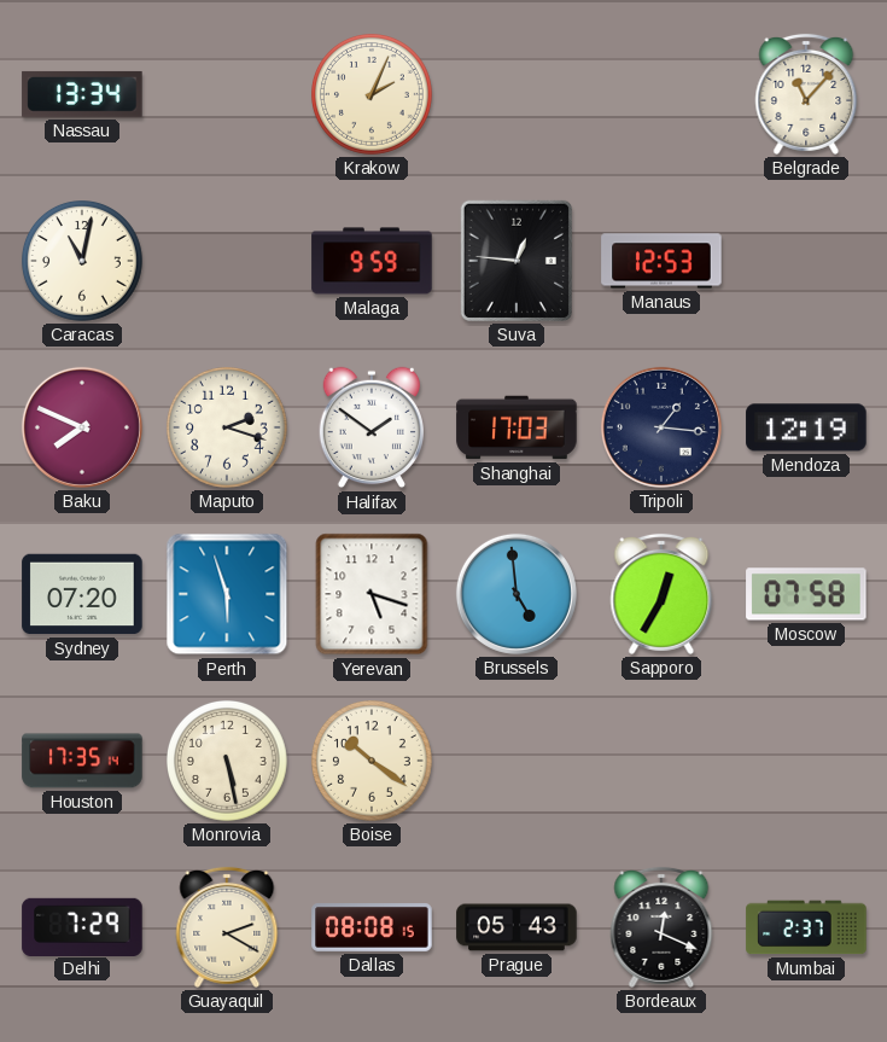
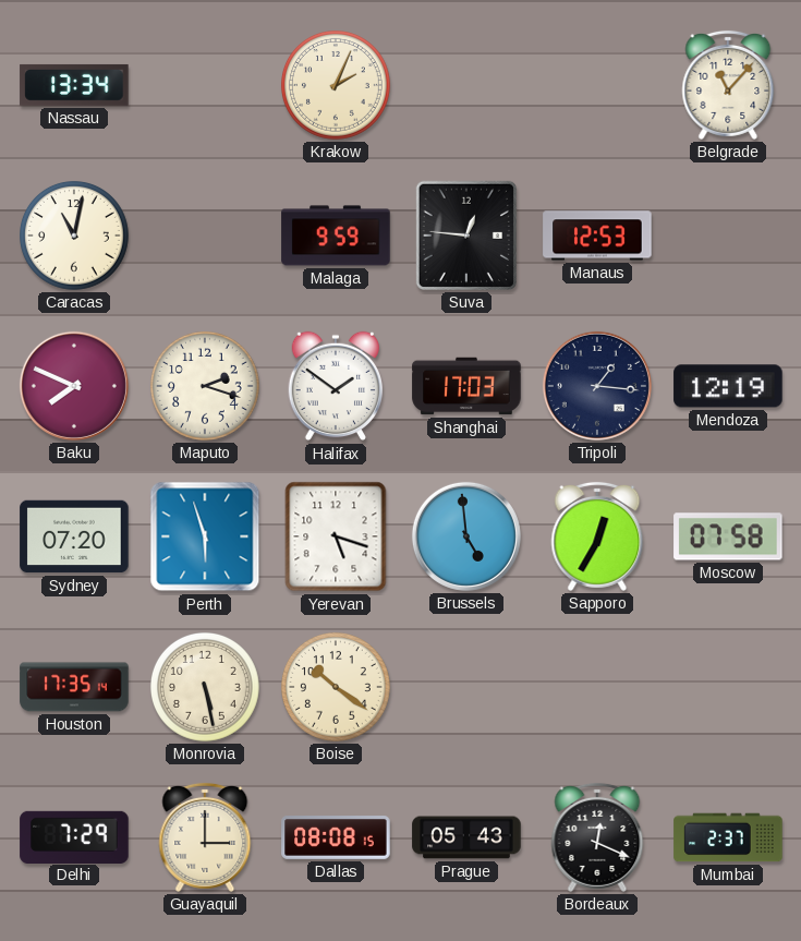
Guayaquil: 2:20 -> 3:00
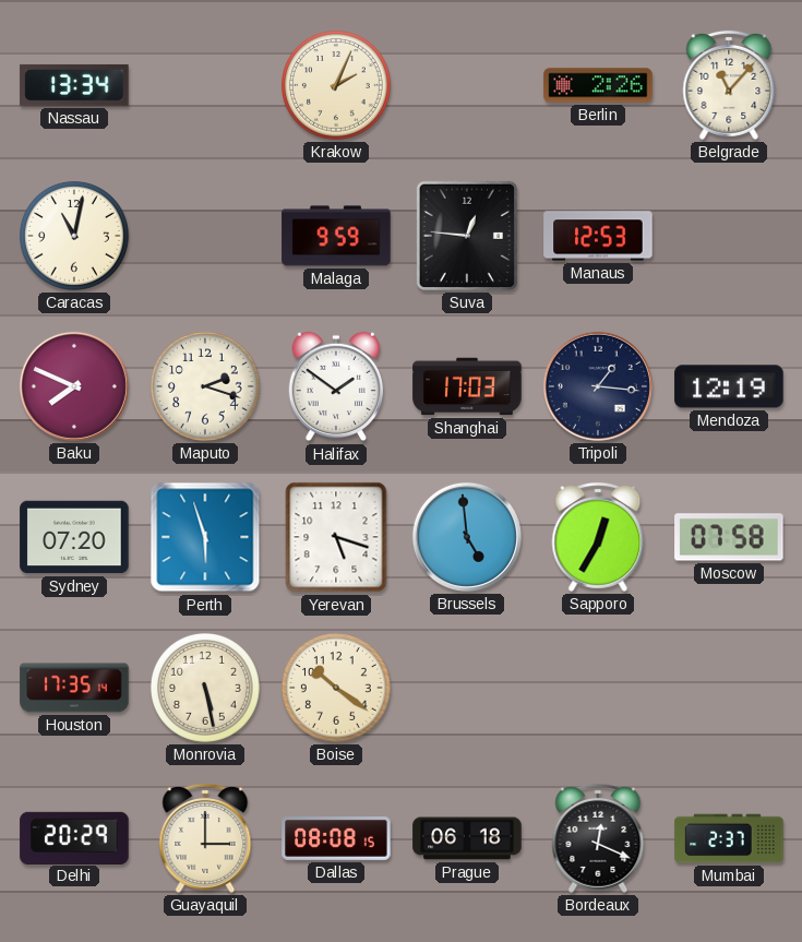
Berlin: none -> 2:26
Delhi: 7:29 -> 20:29
Prague: 05:43 -> 06:18
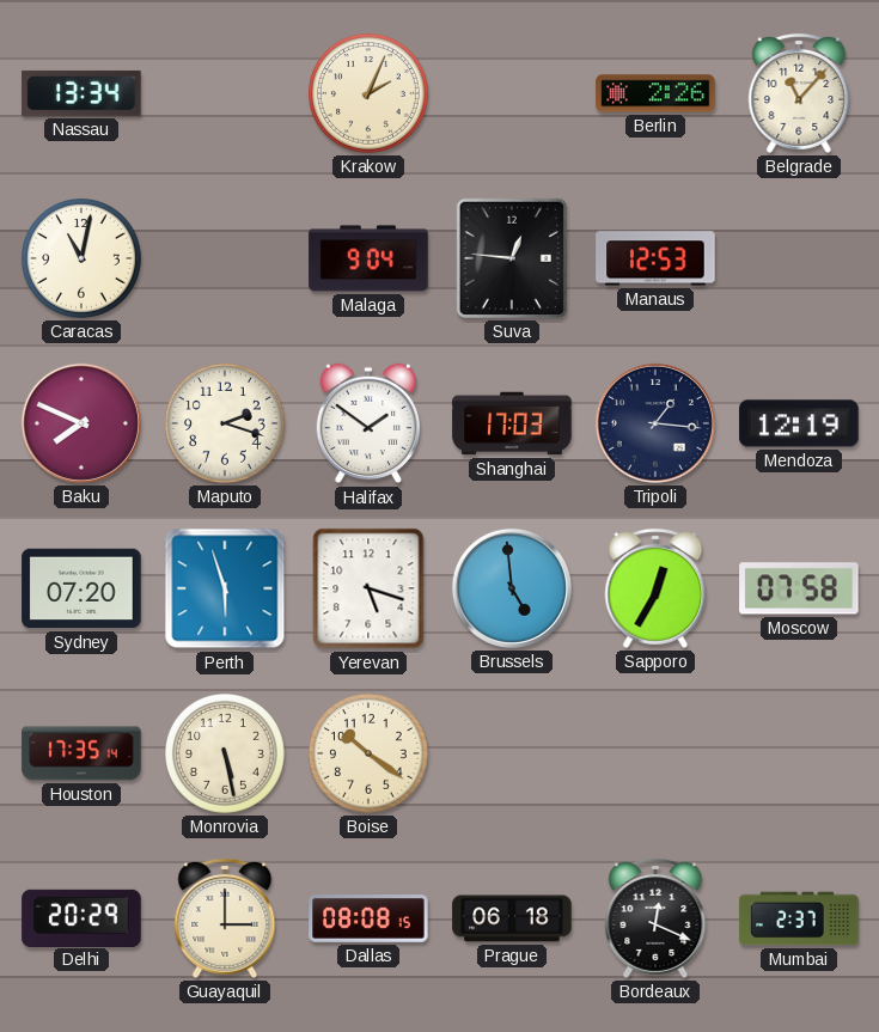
Malaga: 9:59 -> 9:04
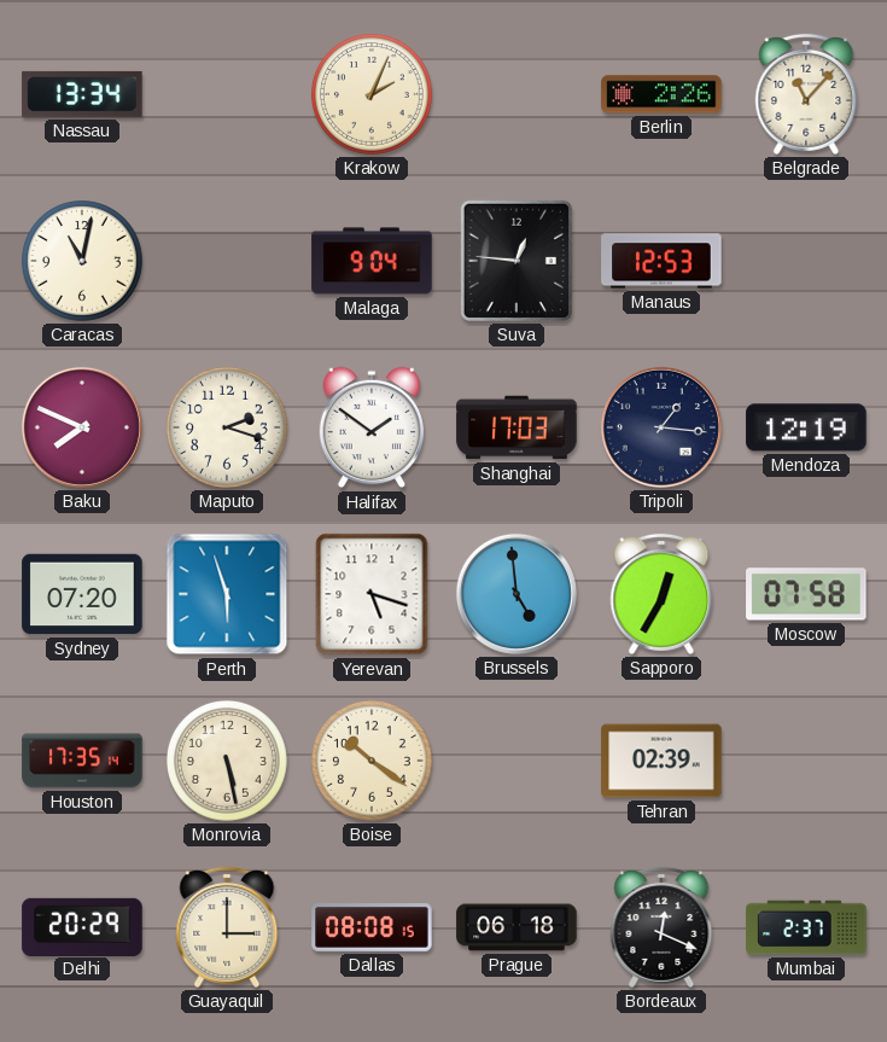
Tehran: none -> 02:39
